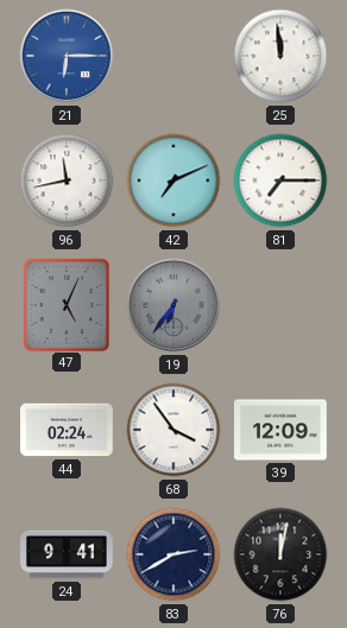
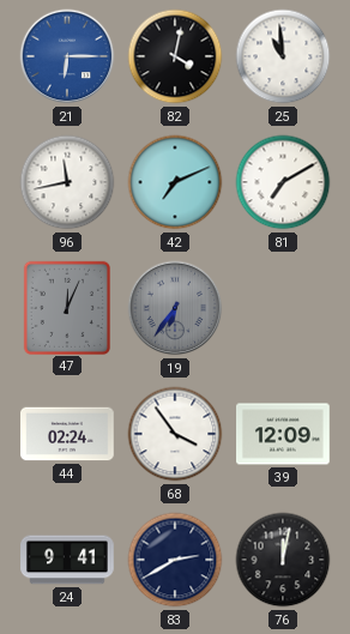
82: none -> 4:02
25: 11:59 -> 10:59
81: 7:15 -> 7:10
47: 5:04 -> 12:04
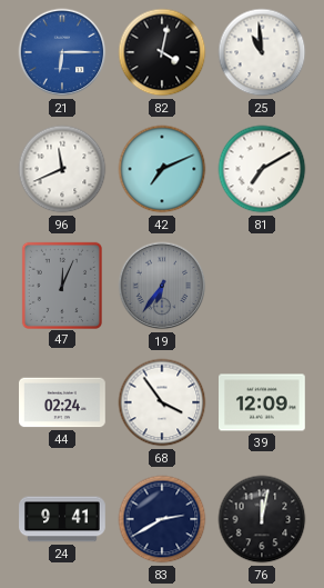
96: 11:43 -> 11:41
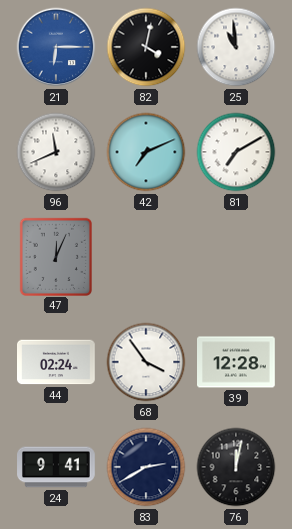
19: 6:36 -> none
39: 12:09 -> 12:28
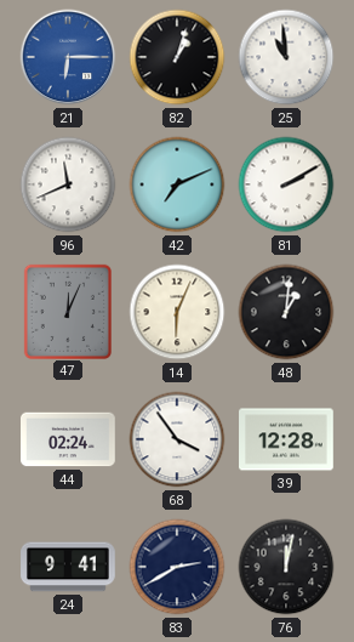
82: 4:02 -> 1:03
81: 7:10 -> 2:10
14: none -> 6:04
48: none -> 1:01
